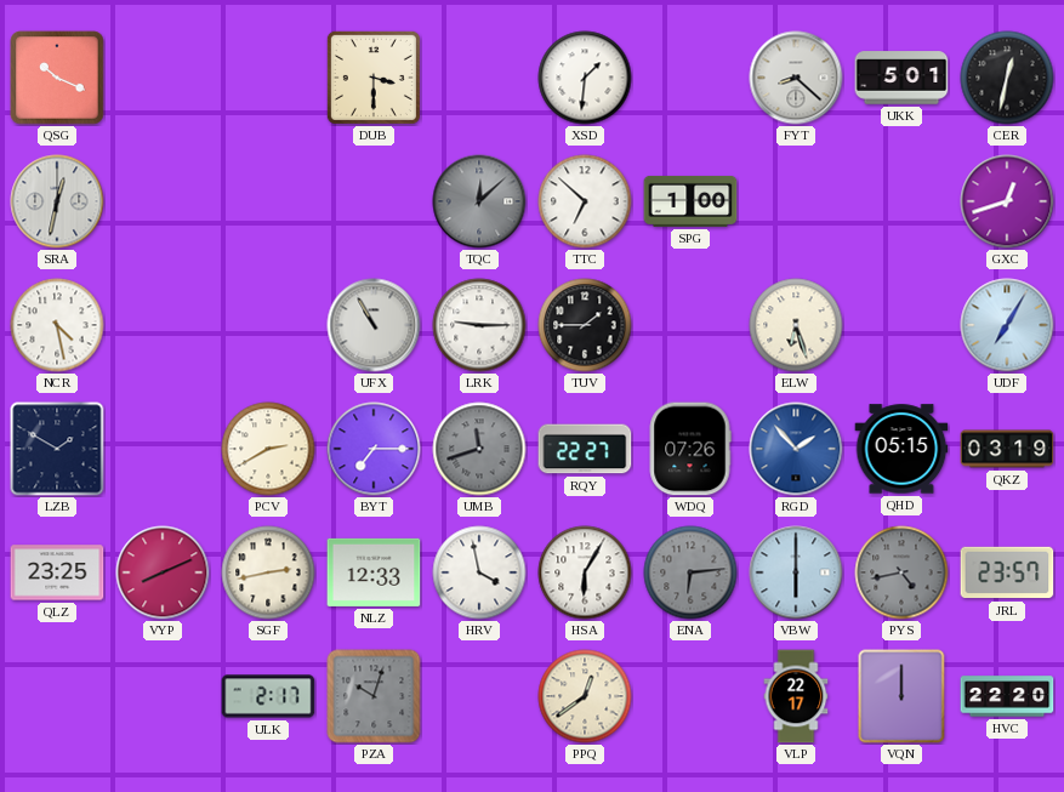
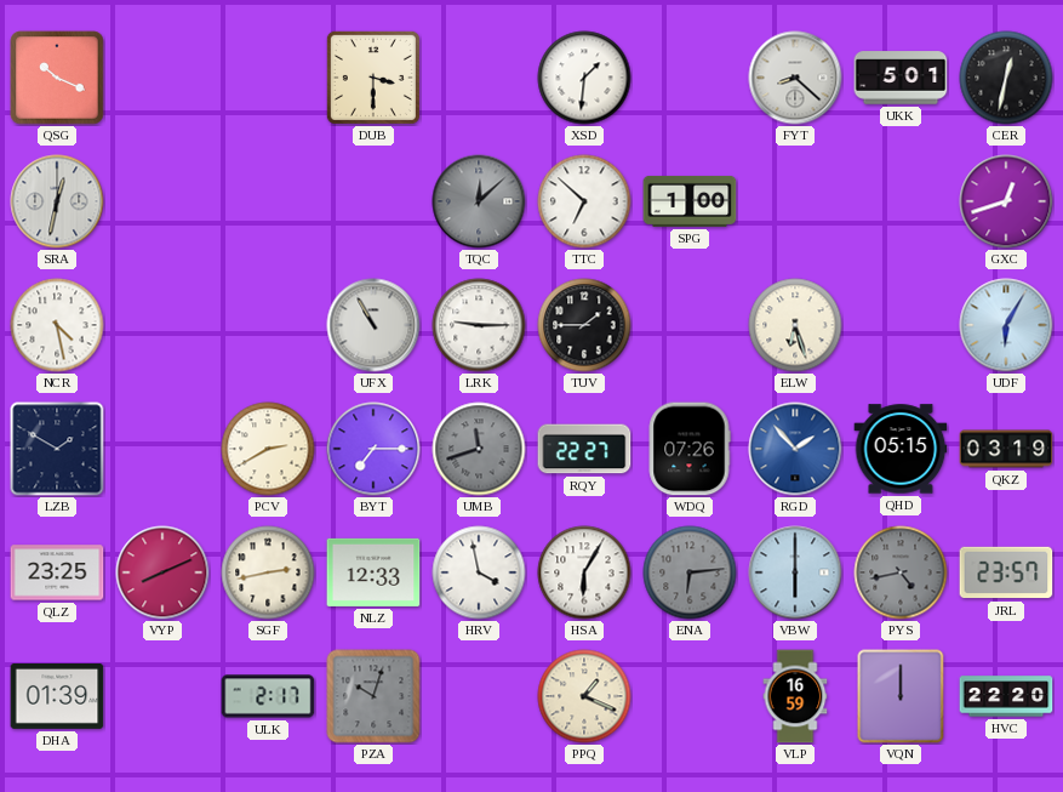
UDF: 7:05 -> 6:05
DHA: none -> 01:39
PPQ: 12:39 -> 1:19
VLP: 22:17 -> 16:59
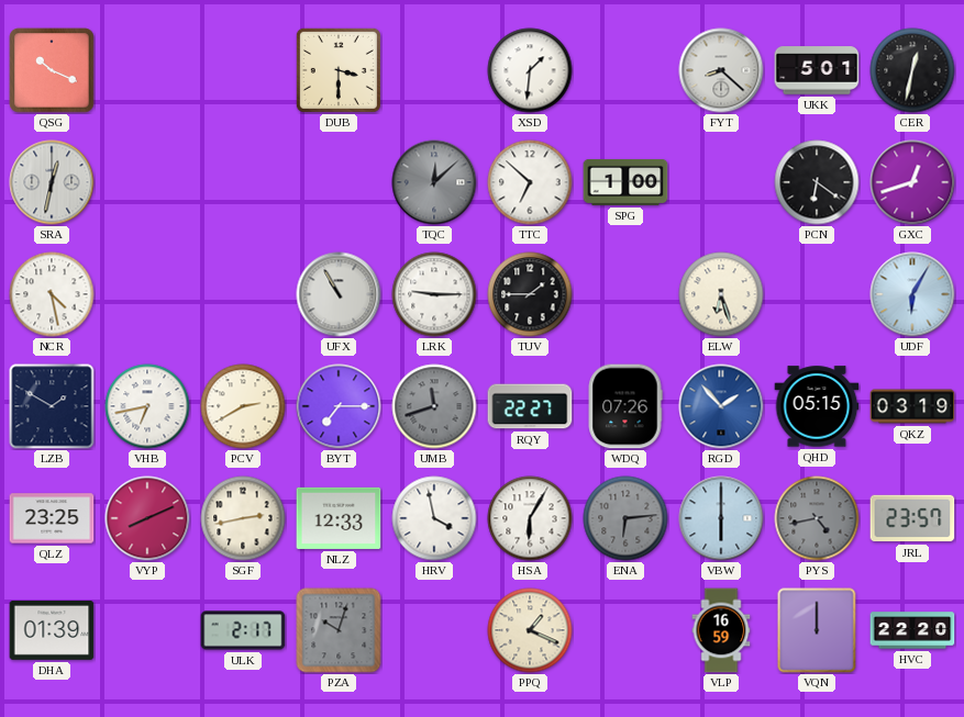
PCN: none -> 6:21
VHB: none -> 6:43
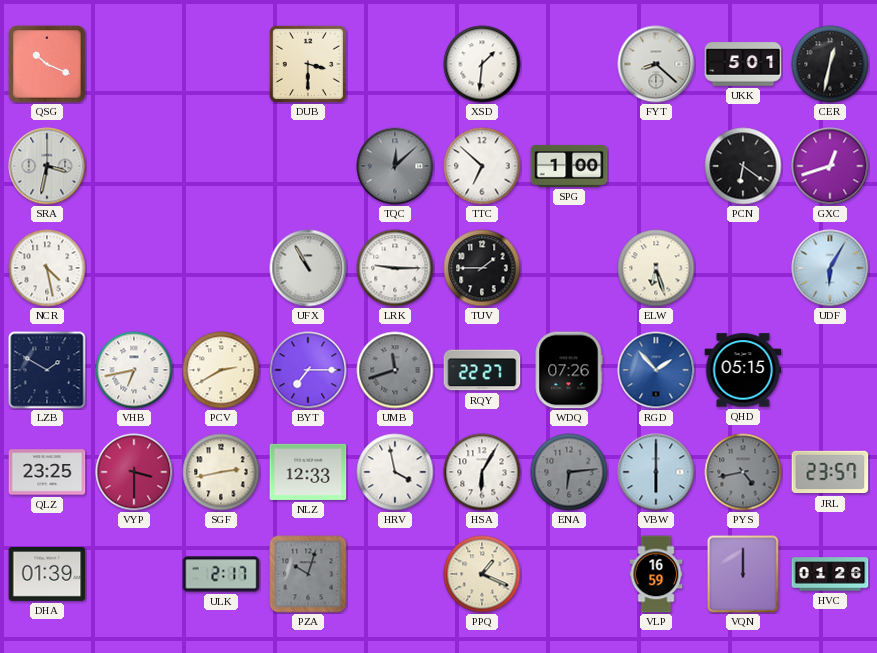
SRA: 12:32 -> 3:32
QKZ: 03:19 -> none
VYP: 8:11 -> 3:30
HVC: 22:20 -> 01:26
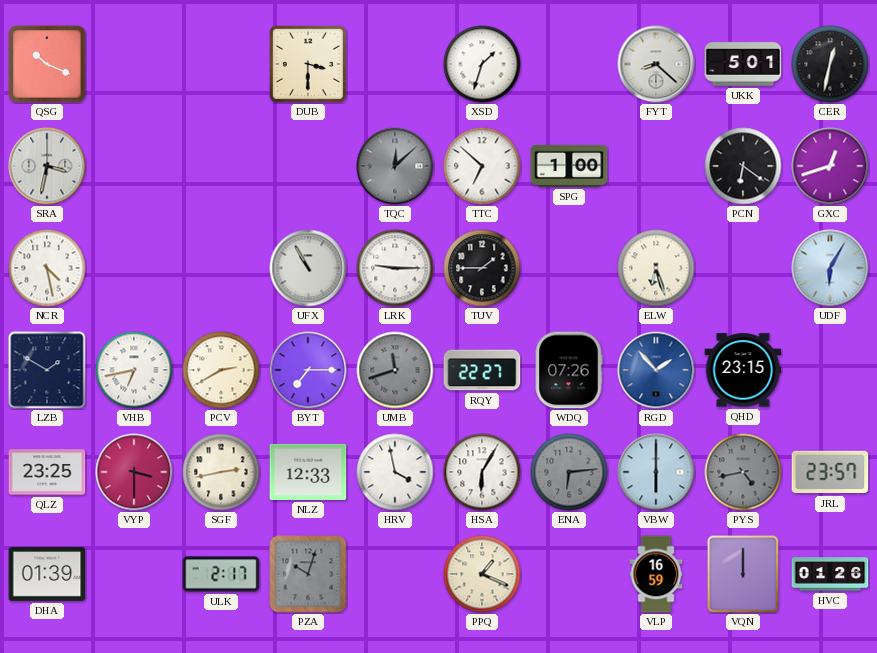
XSD: 1:31 -> 1:33
QHD: 05:15 -> 23:15
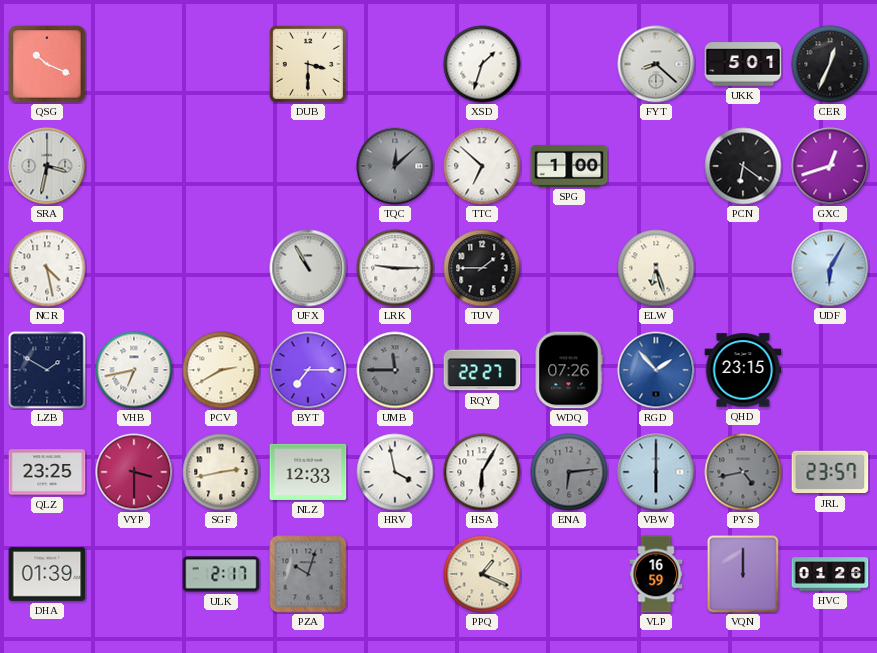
CER: 12:32 -> 12:34
UMB: 11:42 -> 11:45
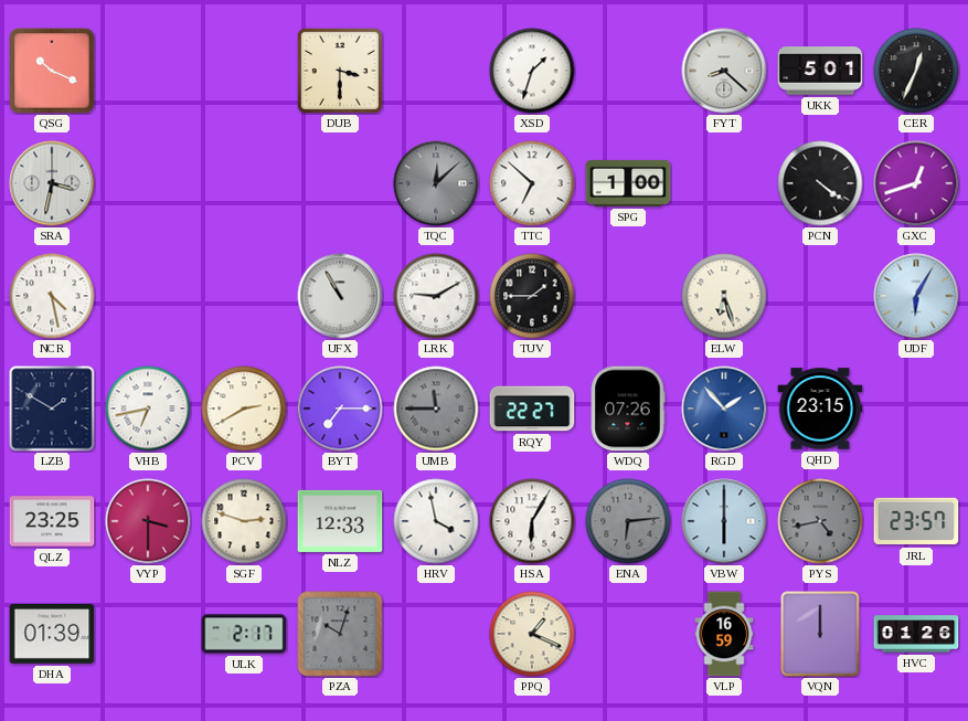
PCN: 6:21 -> 4:21
LRK: 9:15 -> 9:10
SGF: 2:43 -> 2:48
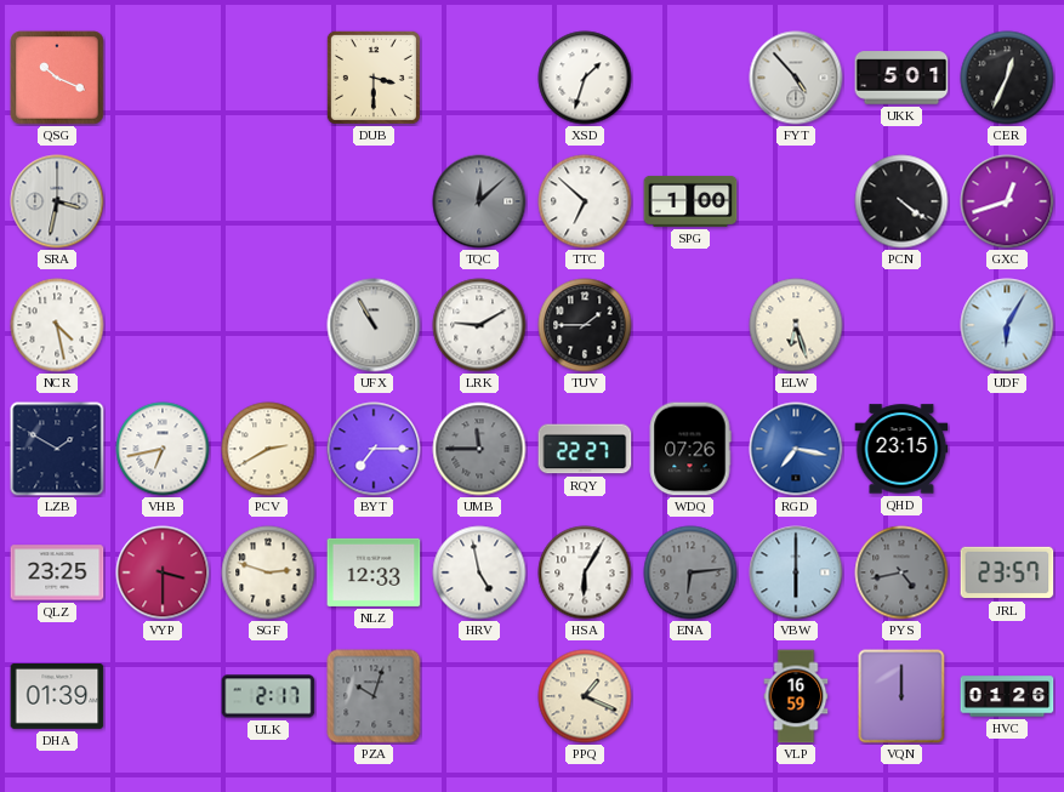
FYT: 8:22 -> 4:53
RGD: 1:53 -> 7:17
HRV: 3:58 -> 4:58
